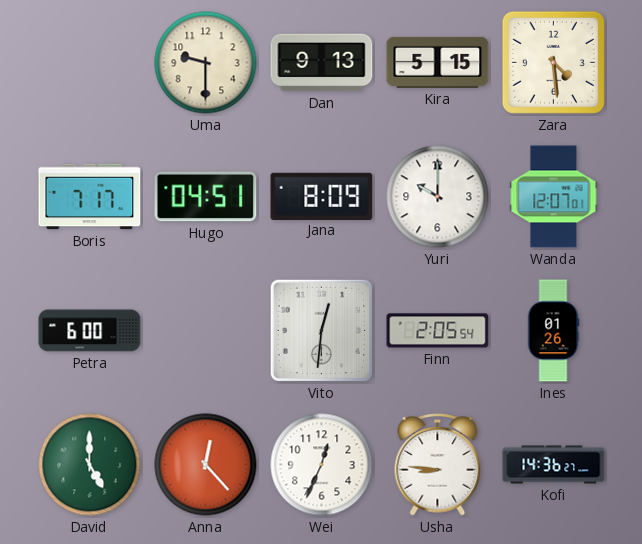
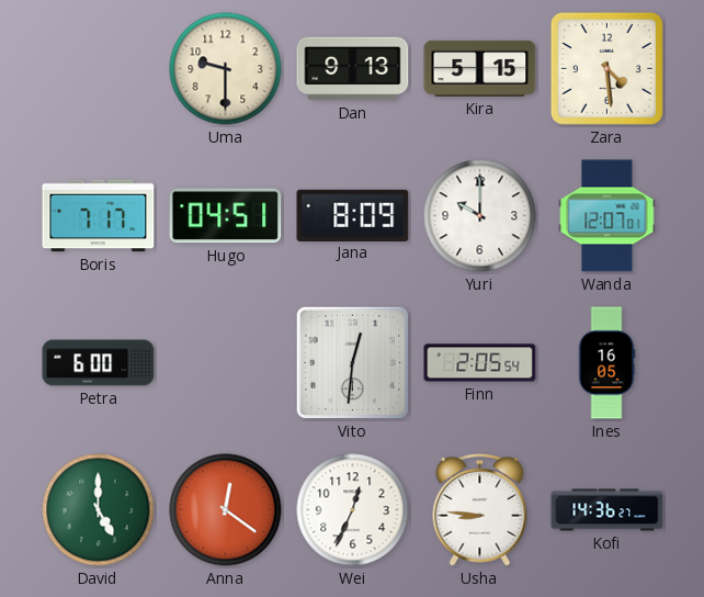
Ines: 01:26 -> 16:05
Anna: 12:23 -> 12:21
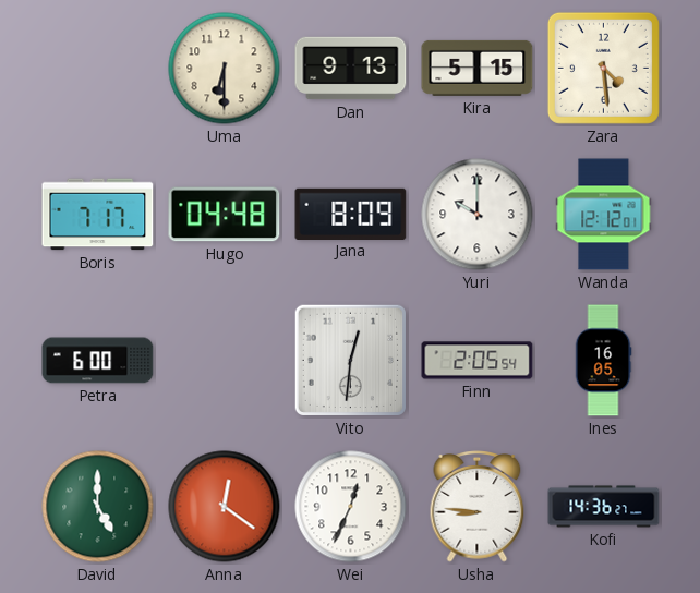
Uma: 9:30 -> 6:30
Hugo: 04:51 -> 04:48
Wanda: 12:07 -> 12:12
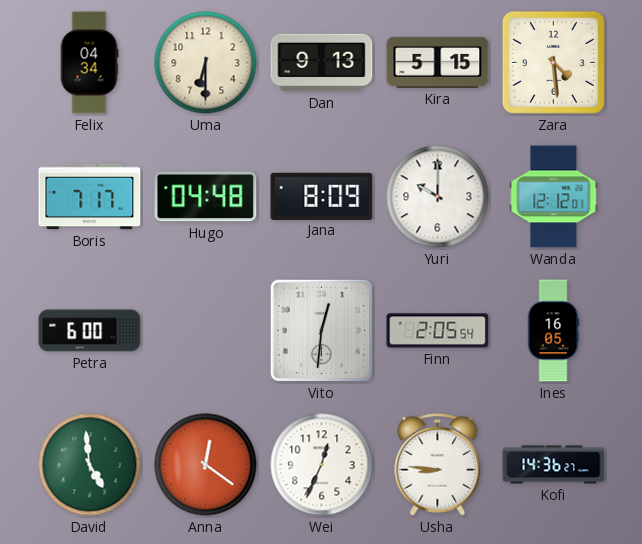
Felix: none -> 04:34
David: 5:00 -> 4:59
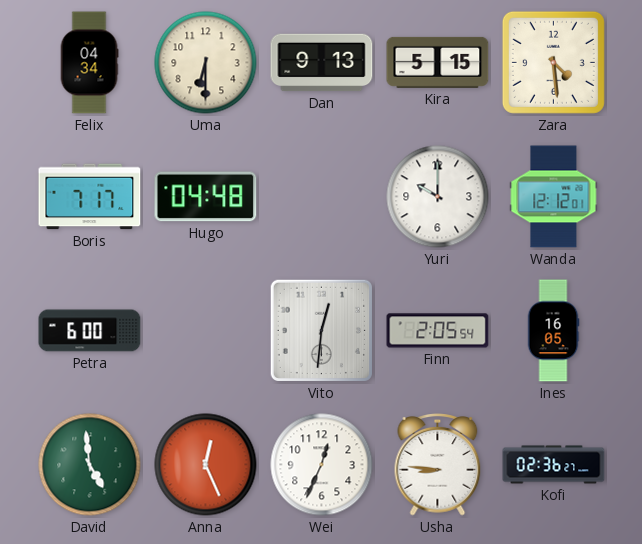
Jana: 8:09 -> none
Anna: 12:21 -> 12:26
Kofi: 14:36 -> 02:36
